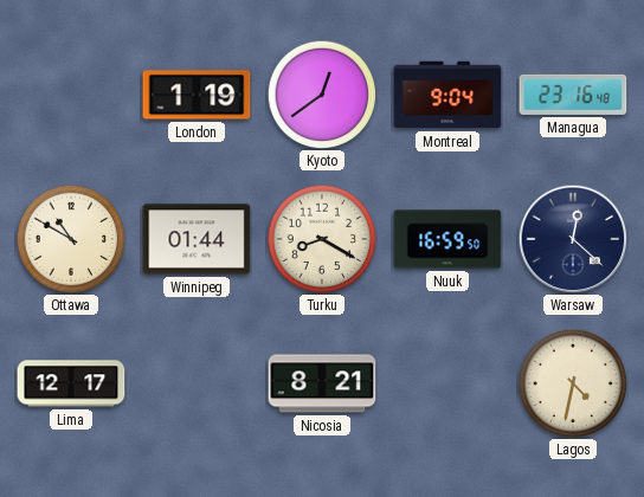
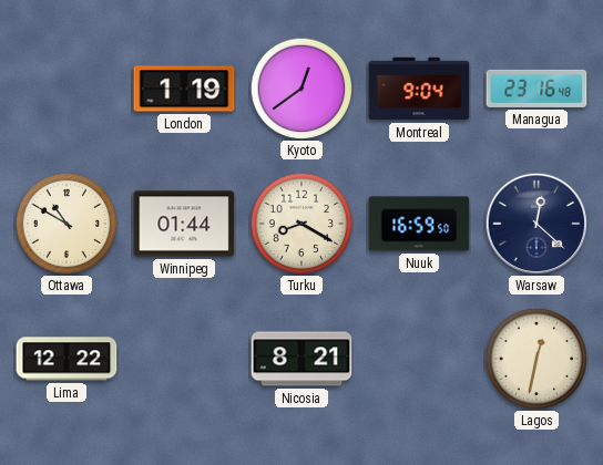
Lima: 12:17 -> 12:22
Lagos: 4:32 -> 12:32
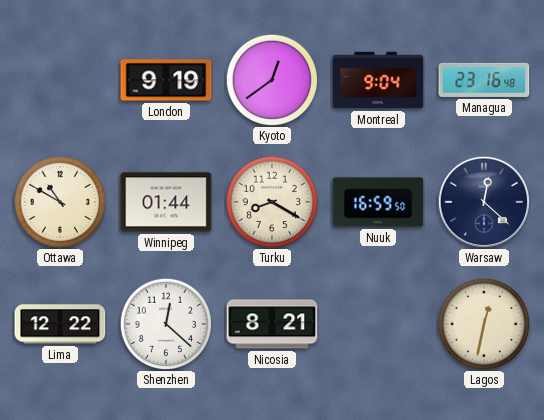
London: 1:19 -> 9:19
Shenzhen: none -> 12:22
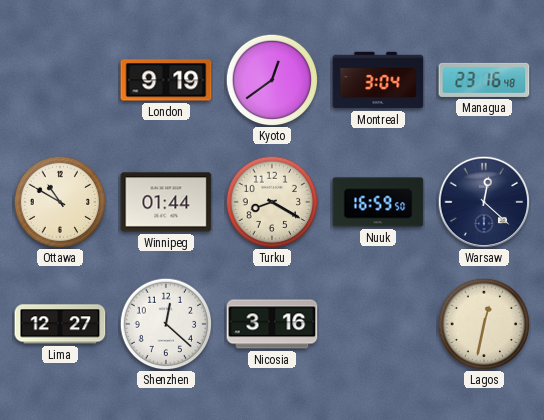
Montreal: 9:04 -> 3:04
Lima: 12:22 -> 12:27
Nicosia: 8:21 -> 3:16
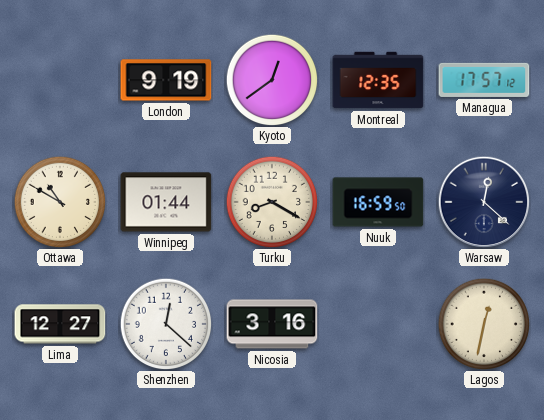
Montreal: 3:04 -> 12:35
Managua: 23:16 -> 17:57
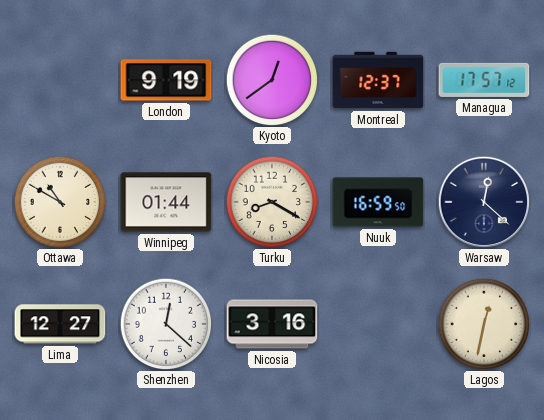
Montreal: 12:35 -> 12:37
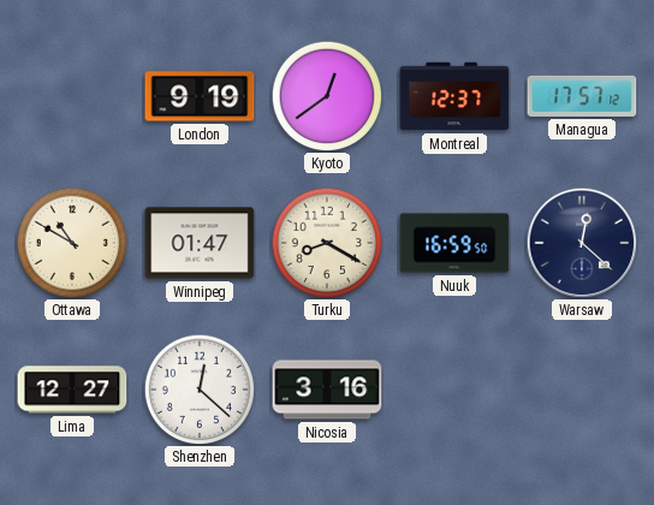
Winnipeg: 01:44 -> 01:47
Lagos: 12:32 -> none
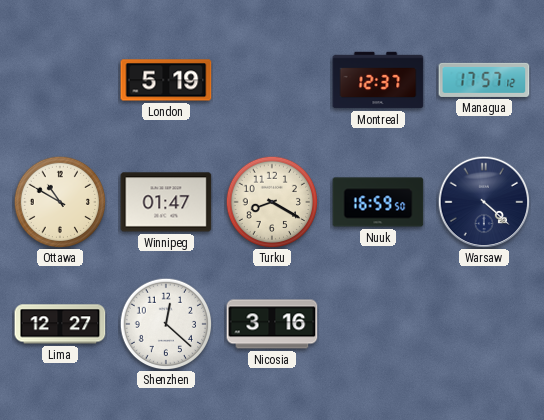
London: 9:19 -> 5:19
Kyoto: 12:39 -> none
Warsaw: 12:22 -> 4:22
